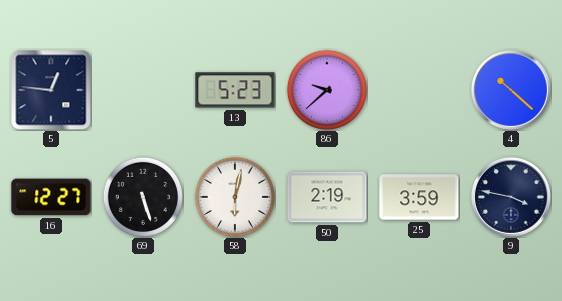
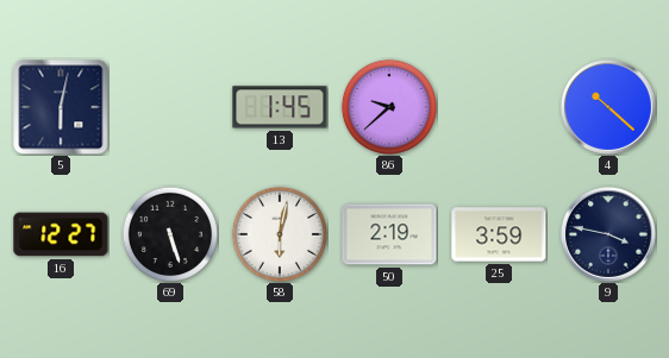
5: 12:46 -> 6:02
13: 5:23 -> 1:45
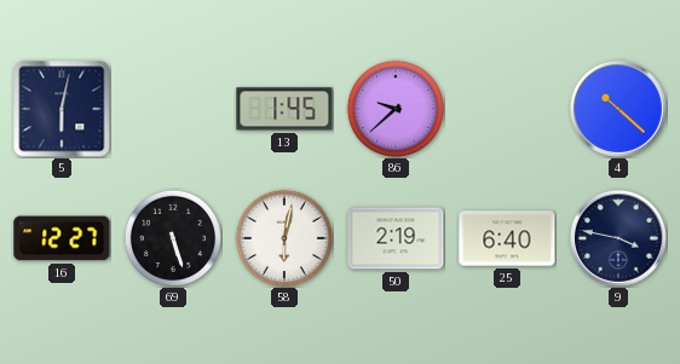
25: 3:59 -> 6:40
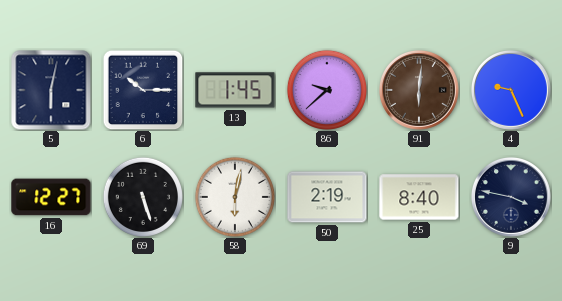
6: none -> 10:15
91: none -> 6:01
4: 10:22 -> 9:26
25: 6:40 -> 8:40
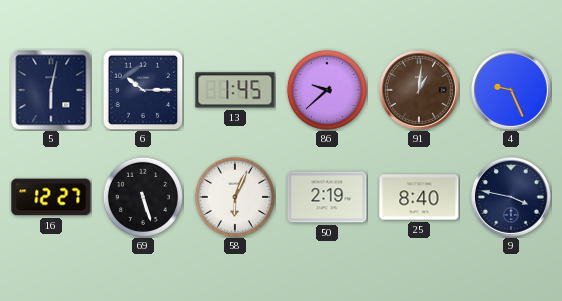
91: 6:01 -> 1:01
58: 6:02 -> 6:04
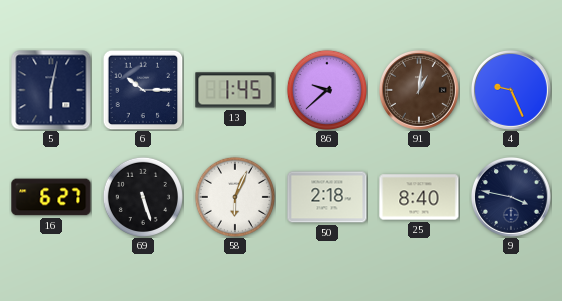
16: 12:27 -> 6:27
50: 2:19 -> 2:18
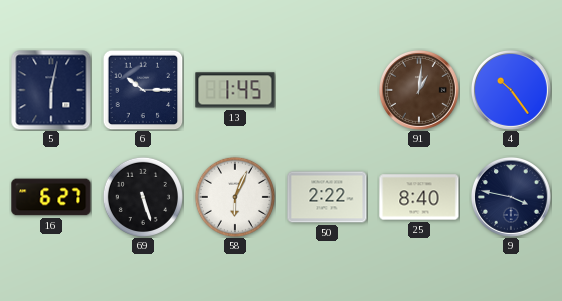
86: 9:38 -> none
4: 9:26 -> 10:24
50: 2:18 -> 2:22
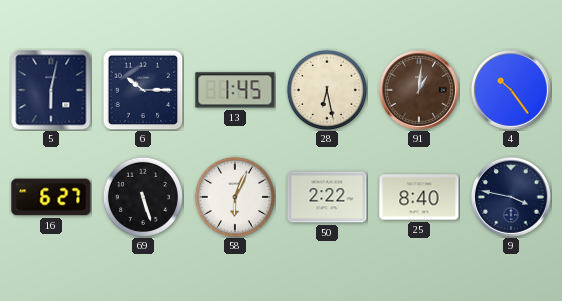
28: none -> 6:28
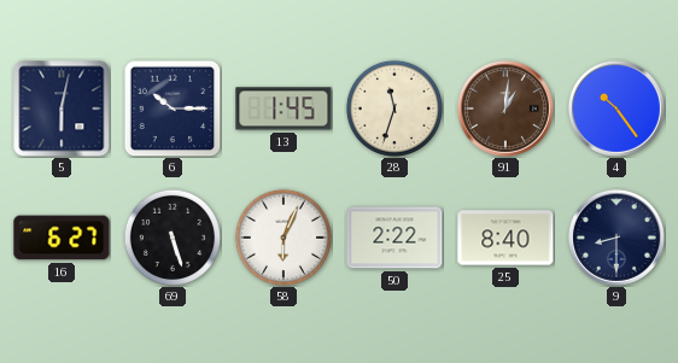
28: 6:28 -> 11:33
9: 3:47 -> 8:30
